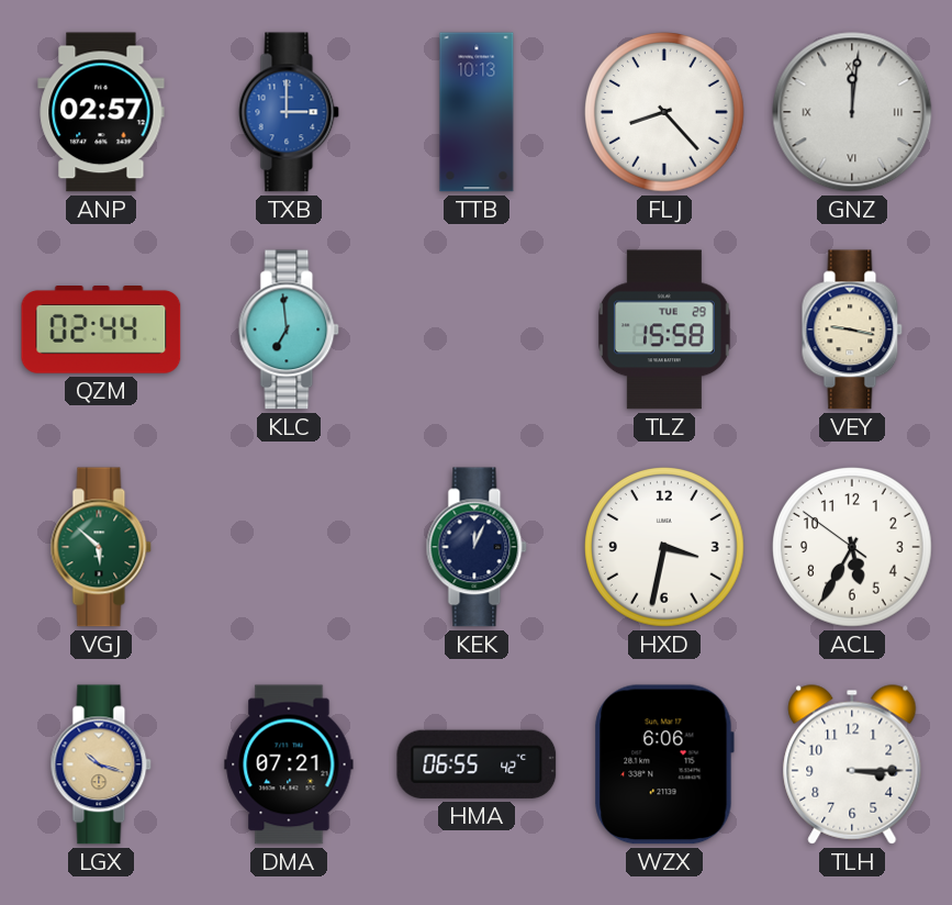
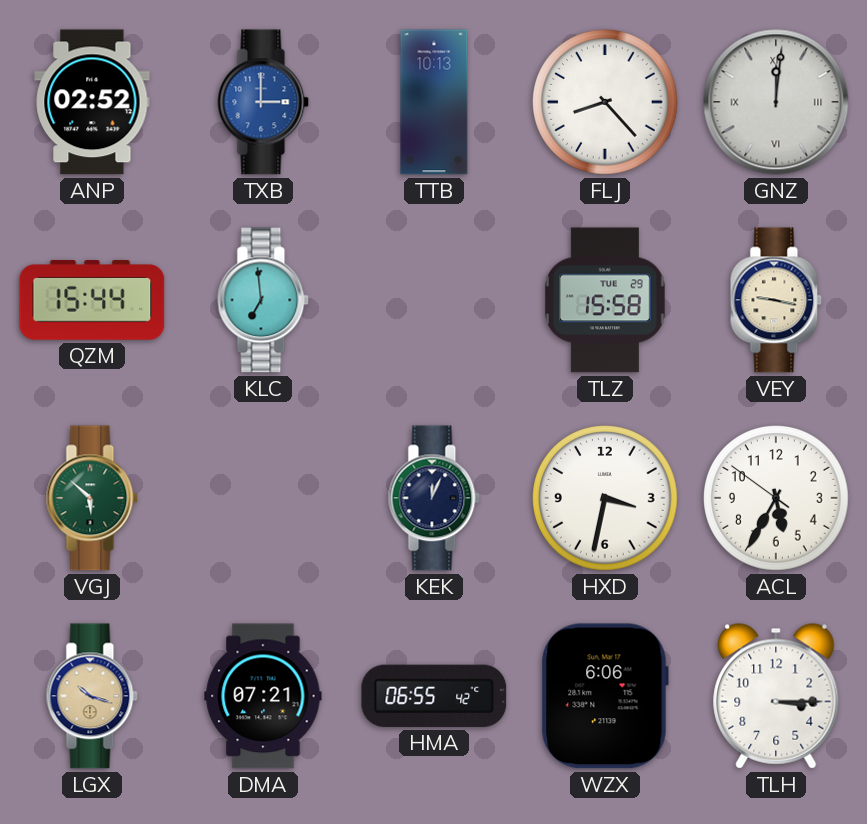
ANP: 02:57 -> 02:52
QZM: 02:44 -> 15:44
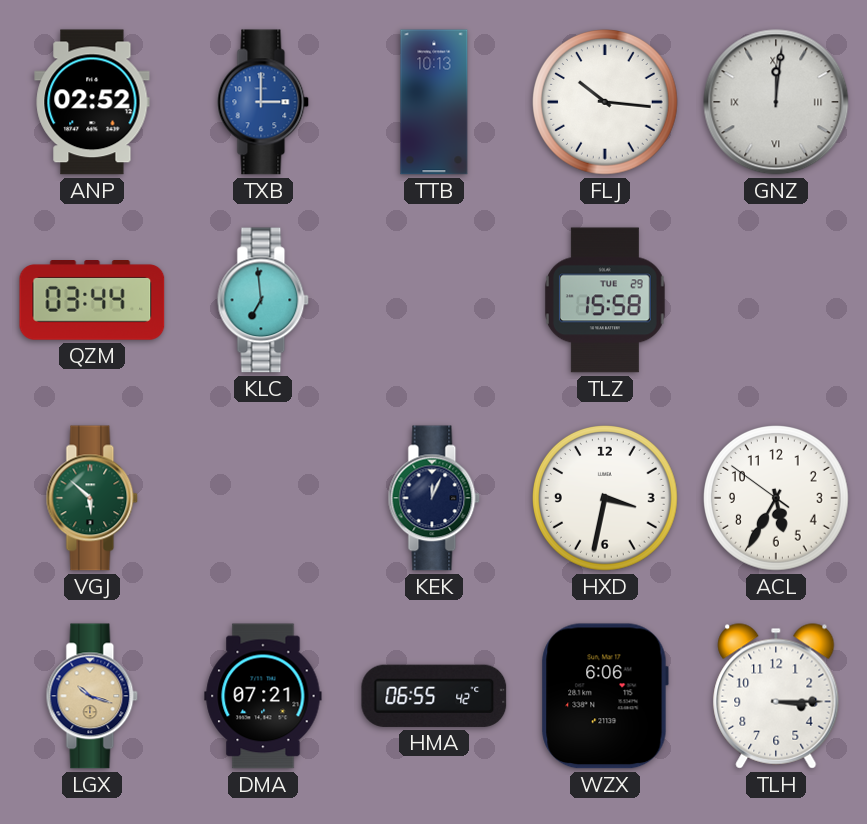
FLJ: 8:23 -> 10:16
QZM: 15:44 -> 03:44
VEY: 9:17 -> none
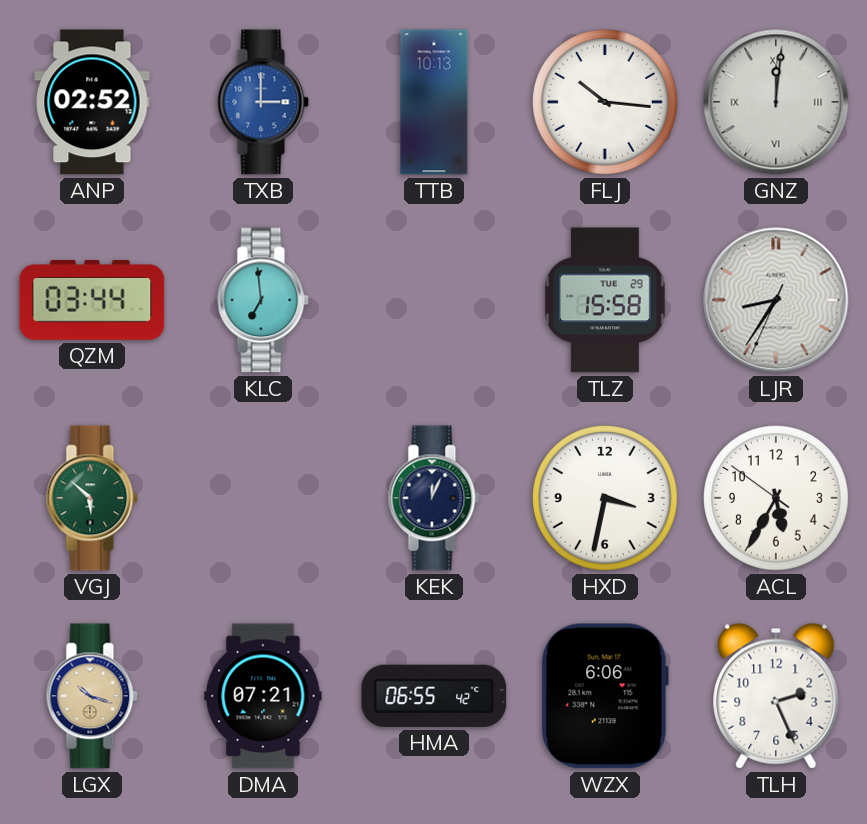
LJR: none -> 8:35
TLH: 3:15 -> 2:26
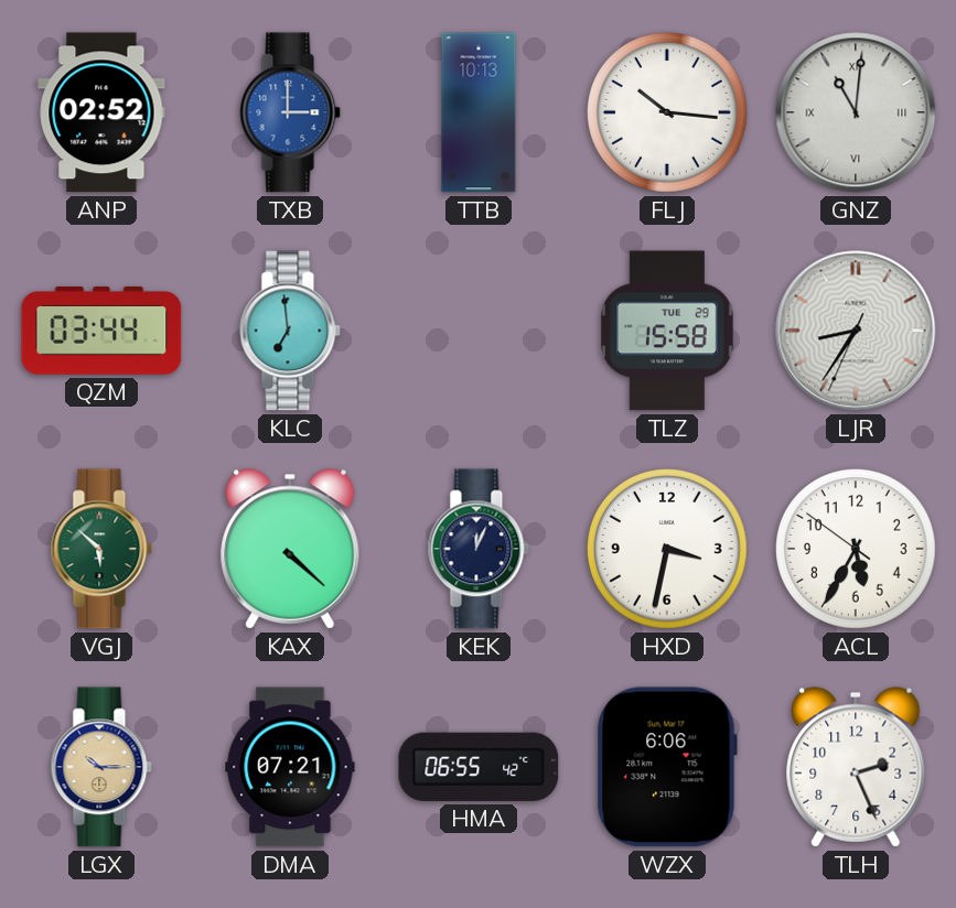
GNZ: 12:01 -> 11:01
KAX: none -> 4:22
LGX: 10:18 -> 10:15
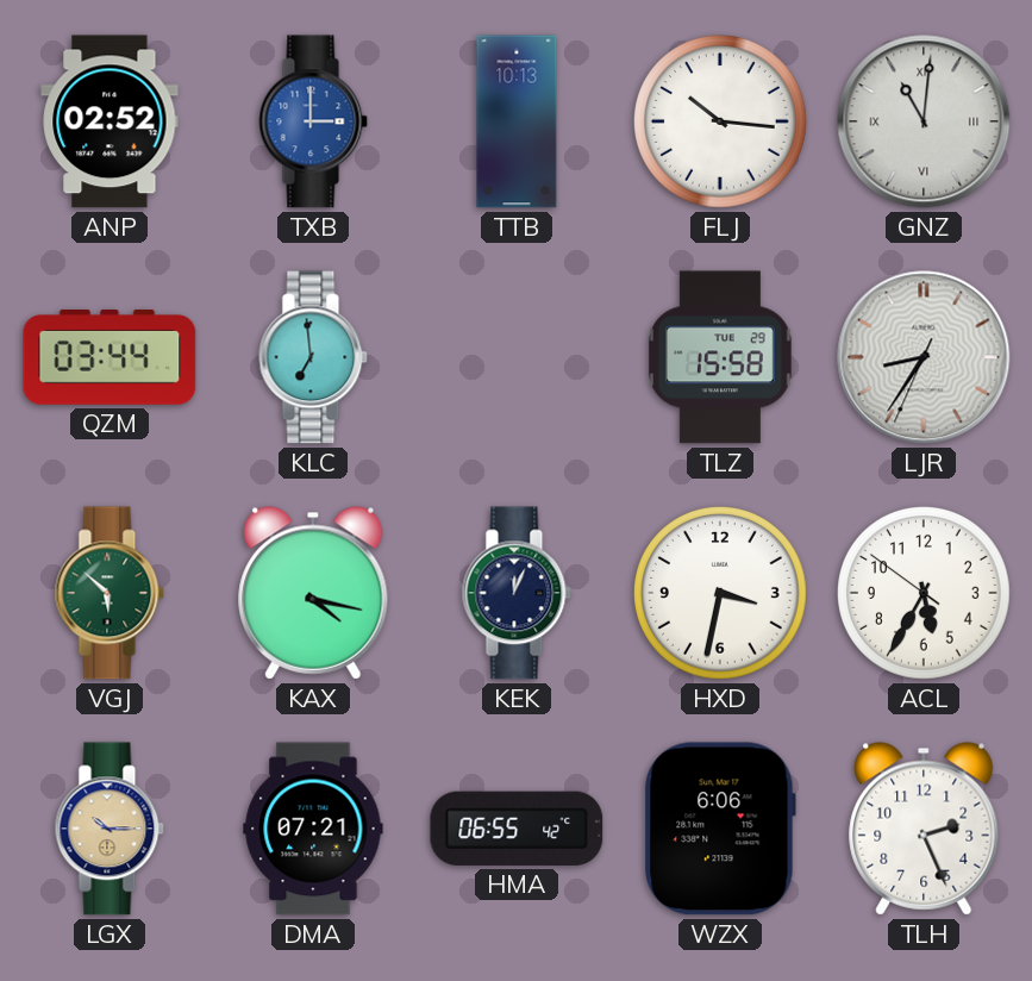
KAX: 4:22 -> 4:17
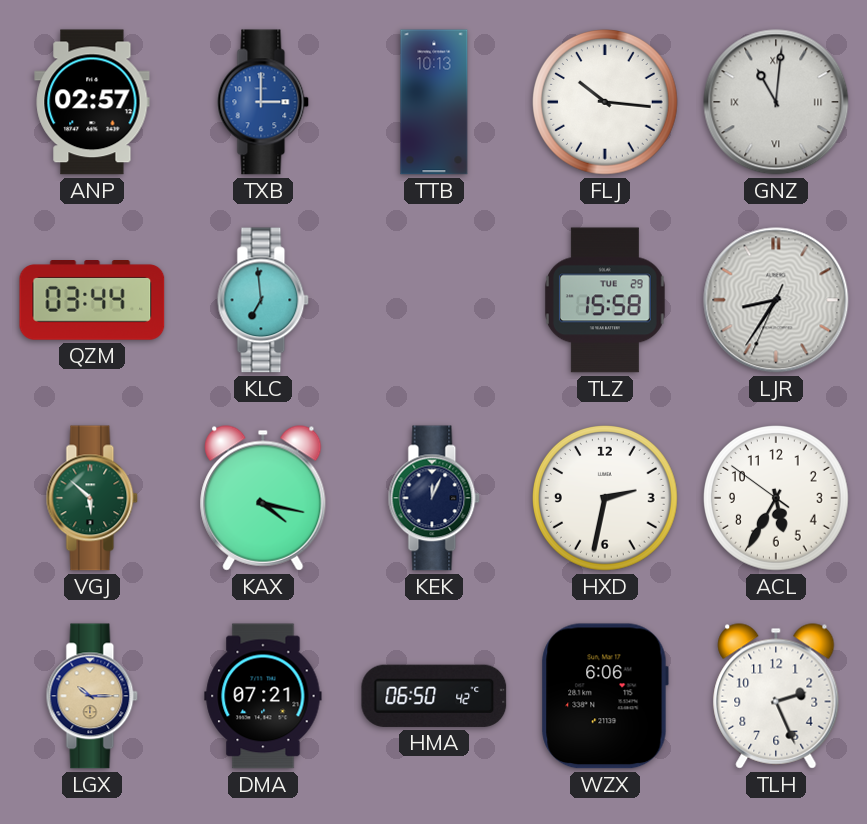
ANP: 02:52 -> 02:57
HXD: 3:32 -> 2:32
HMA: 06:55 -> 06:50
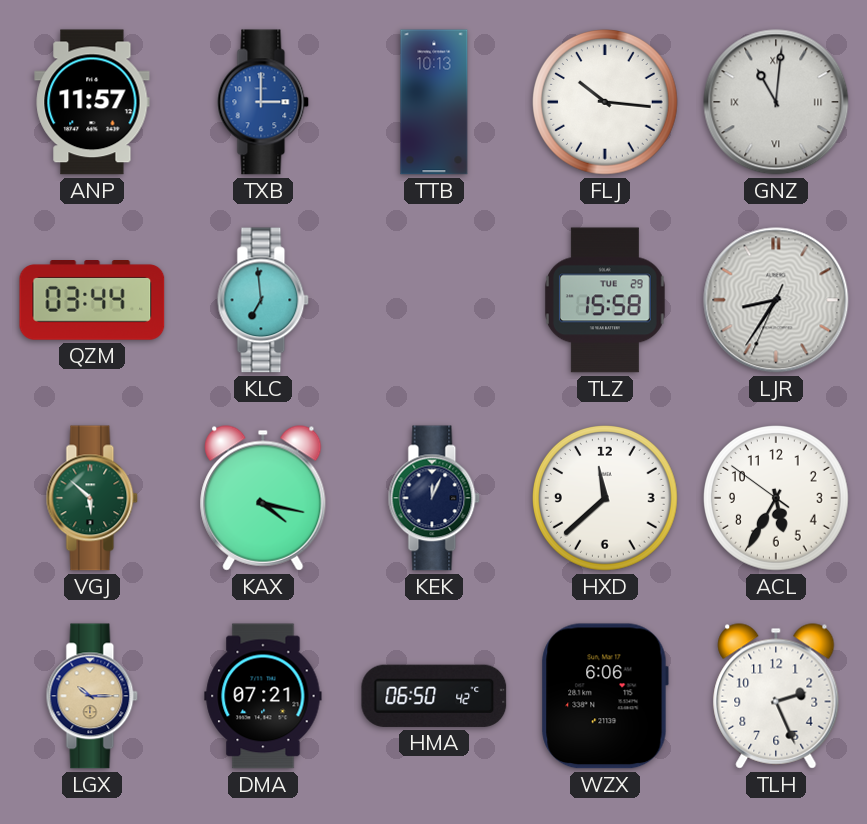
ANP: 02:57 -> 11:57
HXD: 2:32 -> 11:38
